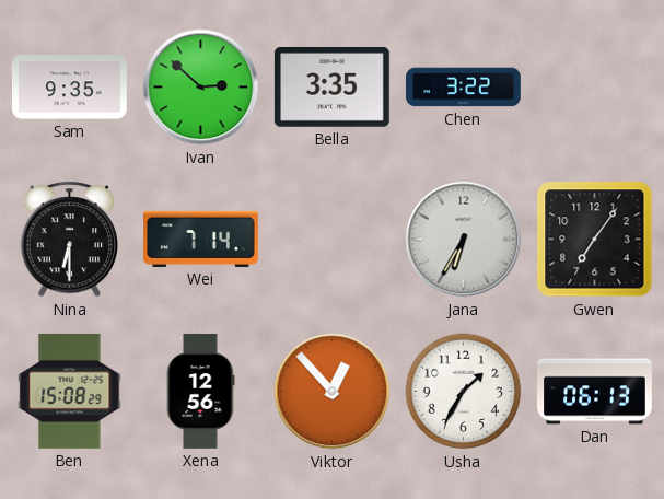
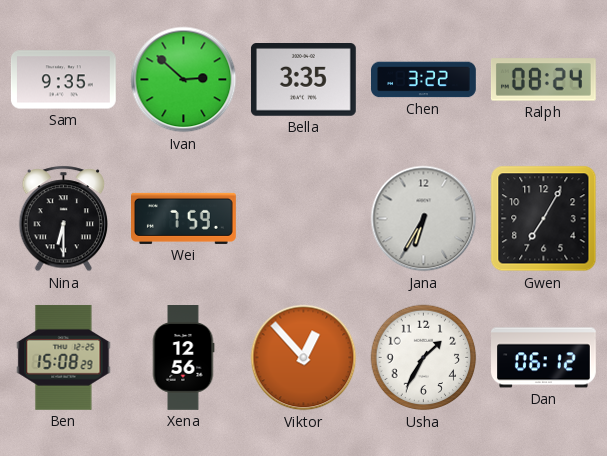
Ralph: none -> 08:24
Wei: 7:14 -> 7:59
Gwen: 7:06 -> 7:05
Dan: 06:13 -> 06:12
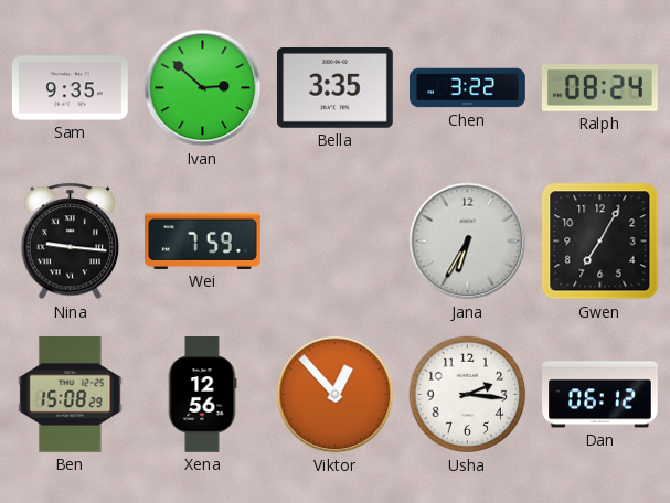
Nina: 6:30 -> 9:16
Usha: 1:35 -> 2:16
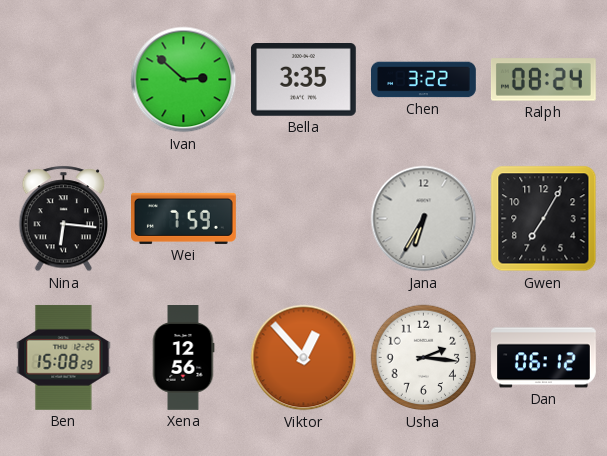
Sam: 9:35 -> none
Nina: 9:16 -> 6:16
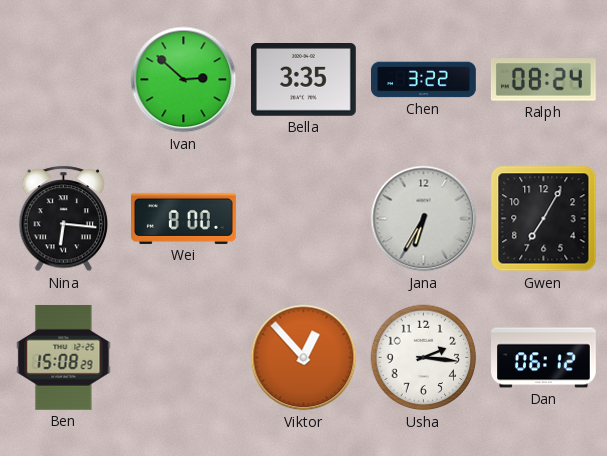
Wei: 7:59 -> 8:00
Xena: 12:56 -> none
